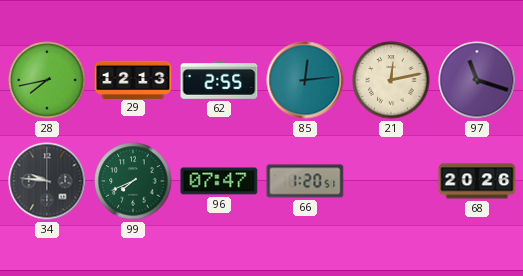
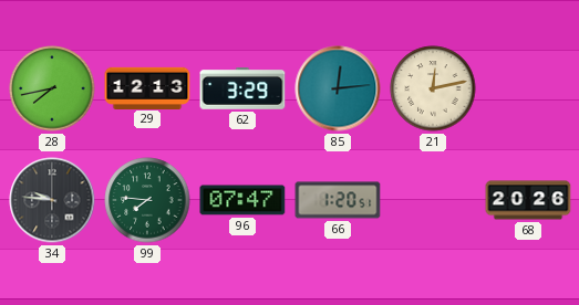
62: 2:55 -> 3:29
97: 11:18 -> none
99: 7:41 -> 7:46
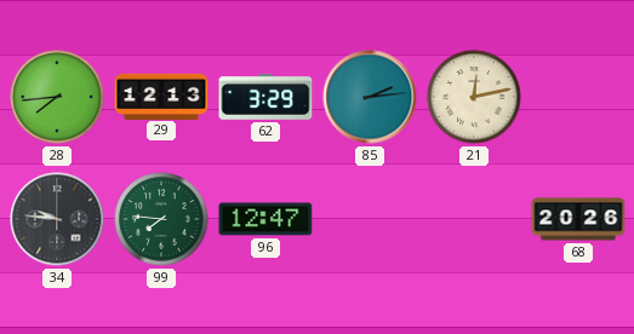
28: 7:43 -> 7:44
85: 12:14 -> 2:14
96: 07:47 -> 12:47
66: 1:20 -> none
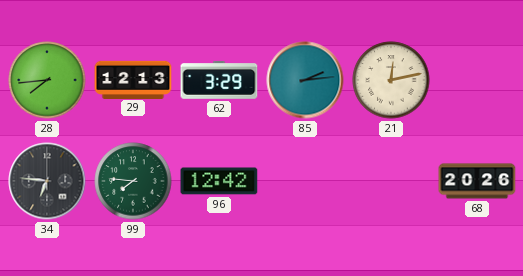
34: 9:46 -> 6:46
96: 12:47 -> 12:42
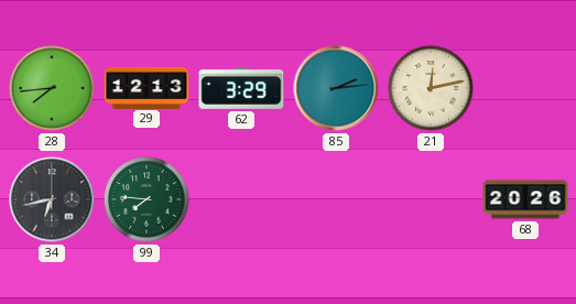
34: 6:46 -> 6:43
96: 12:42 -> none
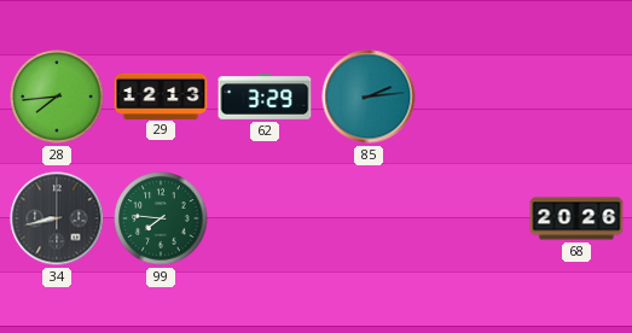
21: 12:13 -> none
34: 6:43 -> 8:43
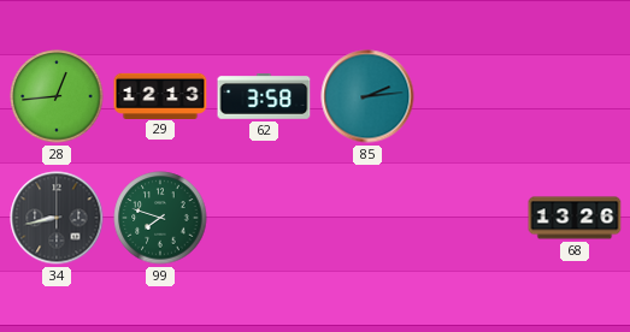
28: 7:44 -> 12:44
62: 3:29 -> 3:58
99: 7:46 -> 7:48
68: 20:26 -> 13:26
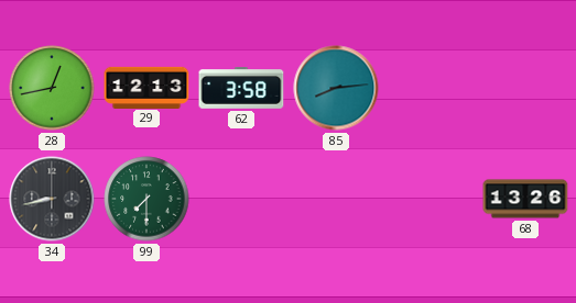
28: 12:44 -> 12:43
85: 2:14 -> 8:14
99: 7:48 -> 7:30
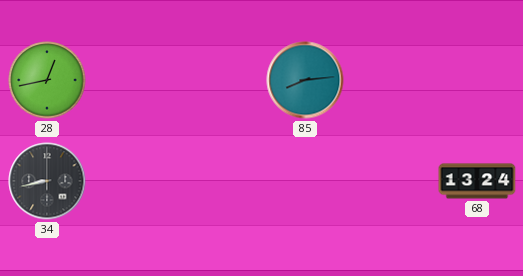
29: 12:13 -> none
62: 3:58 -> none
99: 7:30 -> none
68: 13:26 -> 13:24
